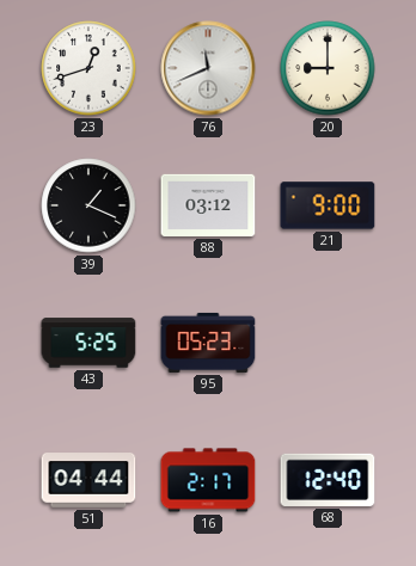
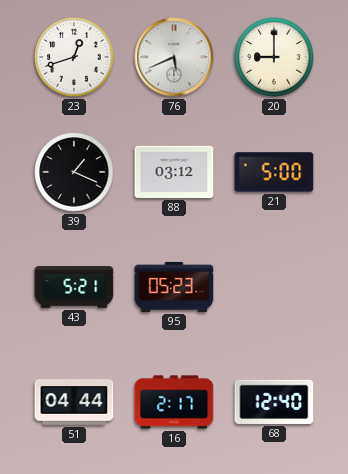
76: 11:41 -> 5:41
21: 9:00 -> 5:00
43: 5:25 -> 5:21
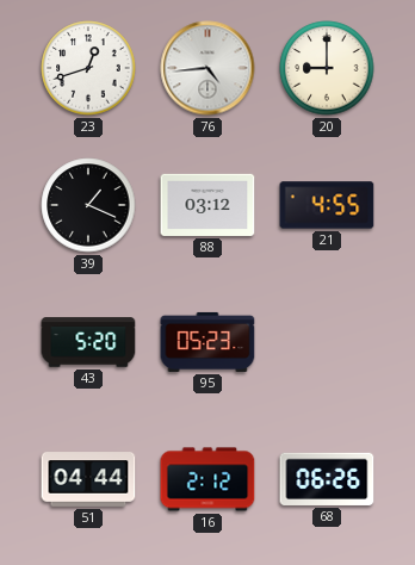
76: 5:41 -> 4:44
21: 5:00 -> 4:55
43: 5:21 -> 5:20
16: 2:17 -> 2:12
68: 12:40 -> 06:26
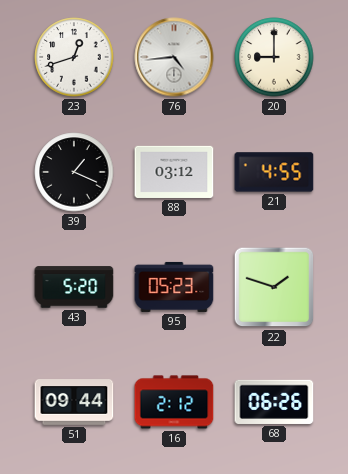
22: none -> 1:48
51: 04:44 -> 09:44
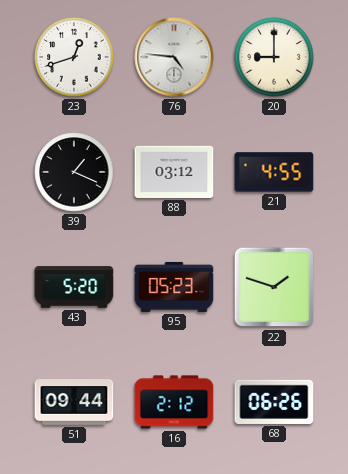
76: 4:44 -> 4:46
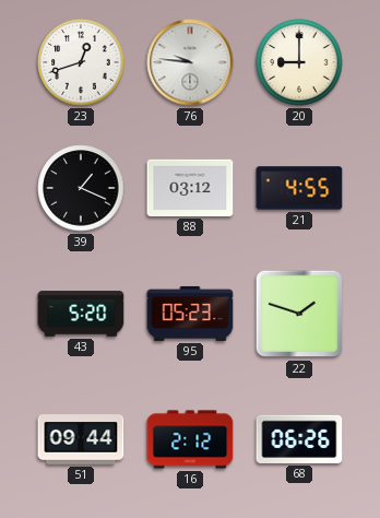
76: 4:46 -> 9:46
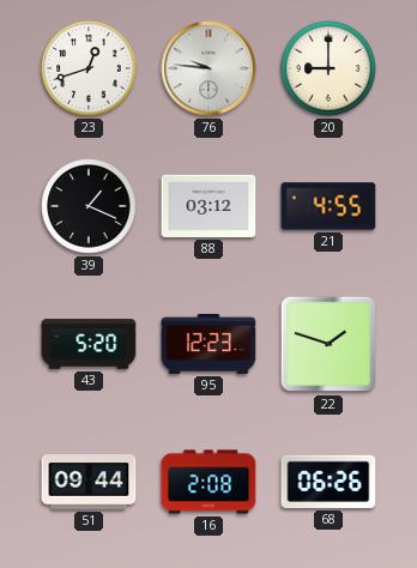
95: 05:23 -> 12:23
16: 2:12 -> 2:08
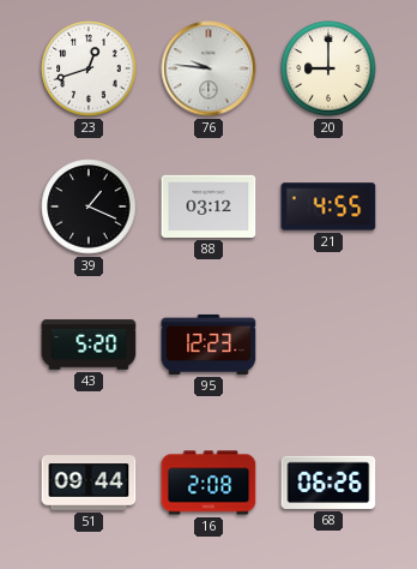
22: 1:48 -> none
